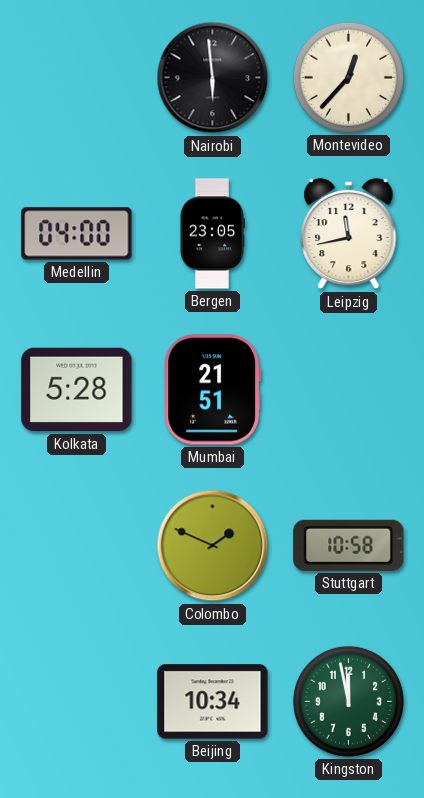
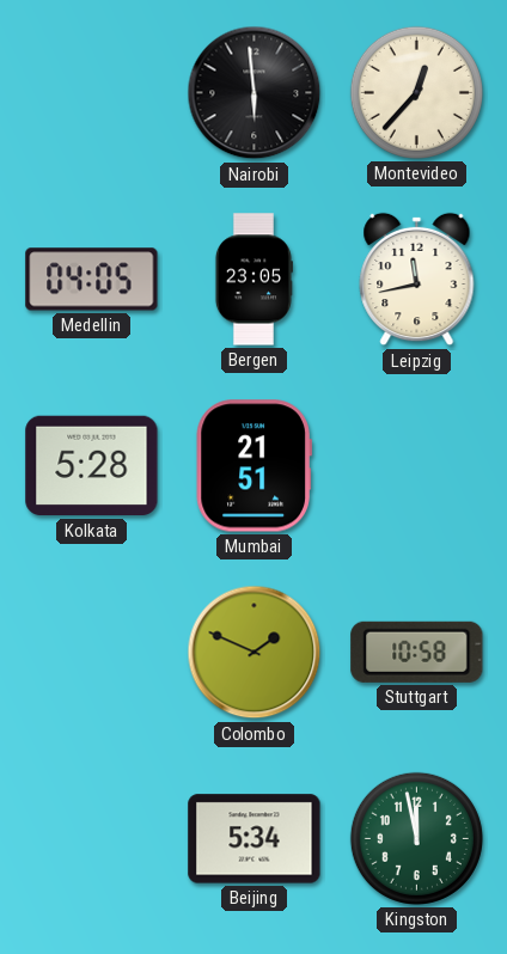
Medellin: 04:00 -> 04:05
Beijing: 10:34 -> 5:34
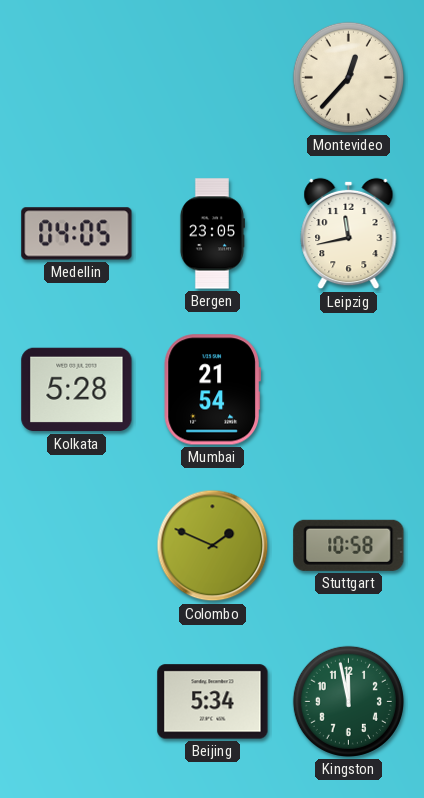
Nairobi: 5:59 -> none
Mumbai: 21:51 -> 21:54
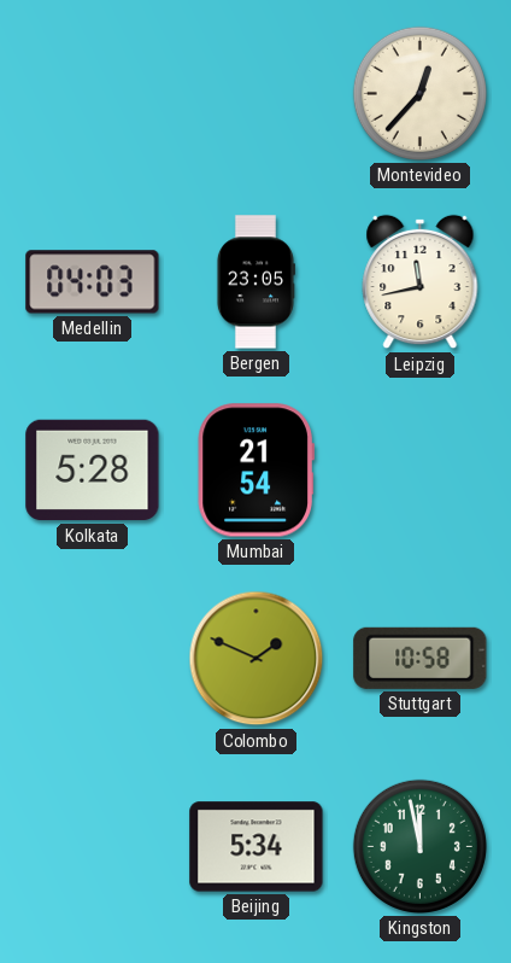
Medellin: 04:05 -> 04:03
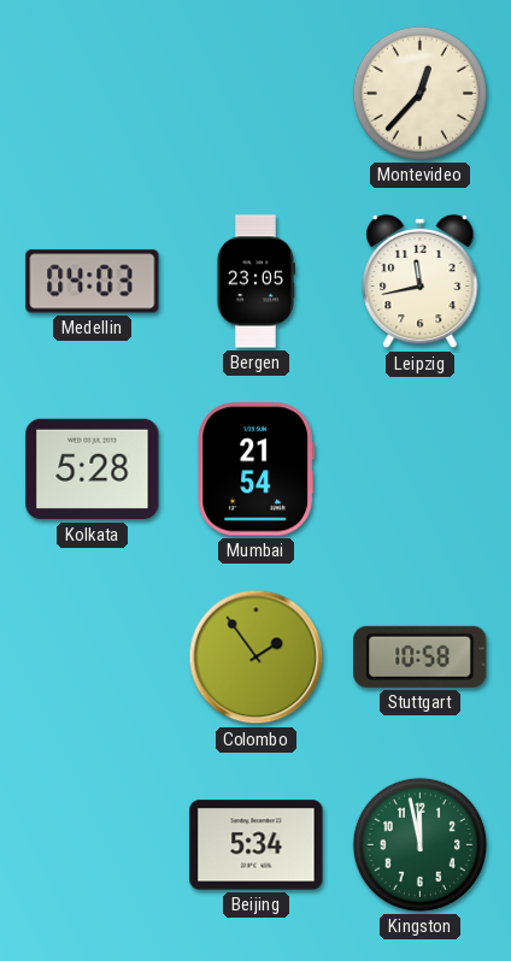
Colombo: 1:49 -> 1:54
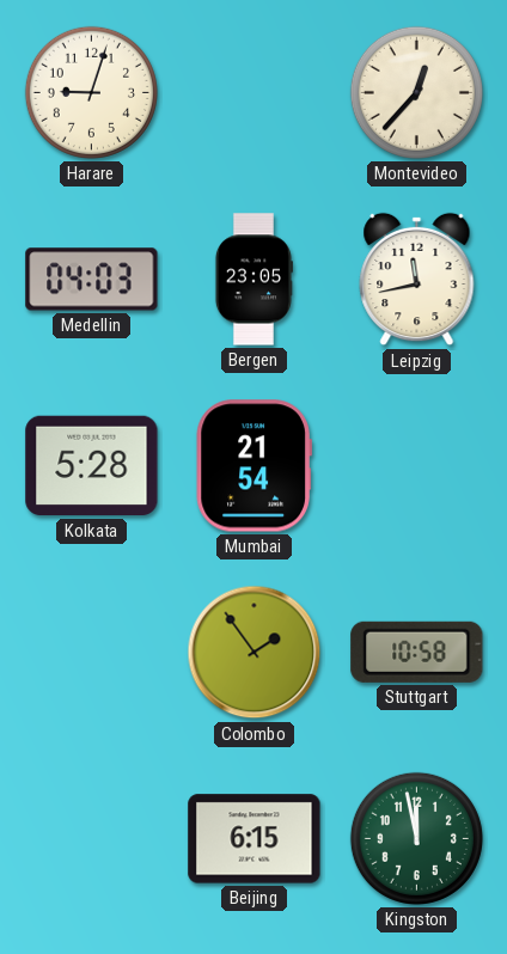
Harare: none -> 9:03
Beijing: 5:34 -> 6:15
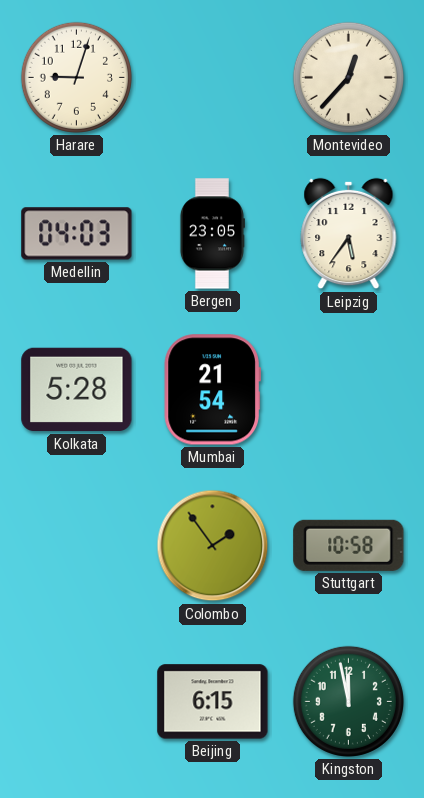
Leipzig: 11:43 -> 5:36
